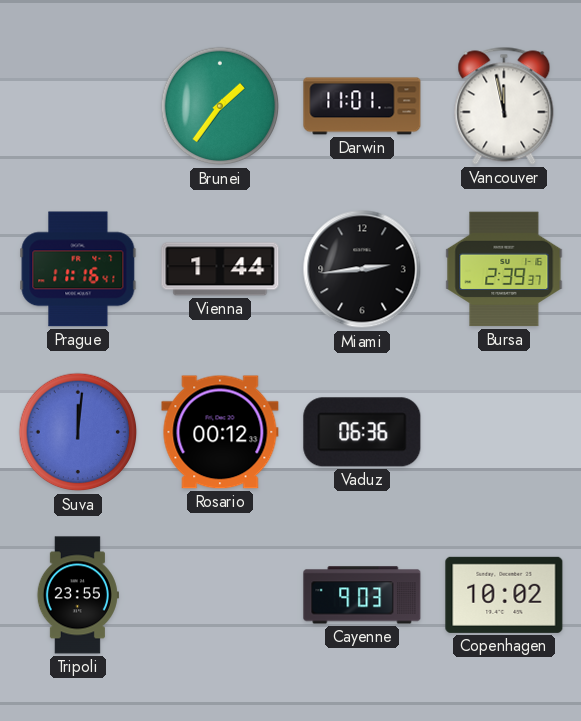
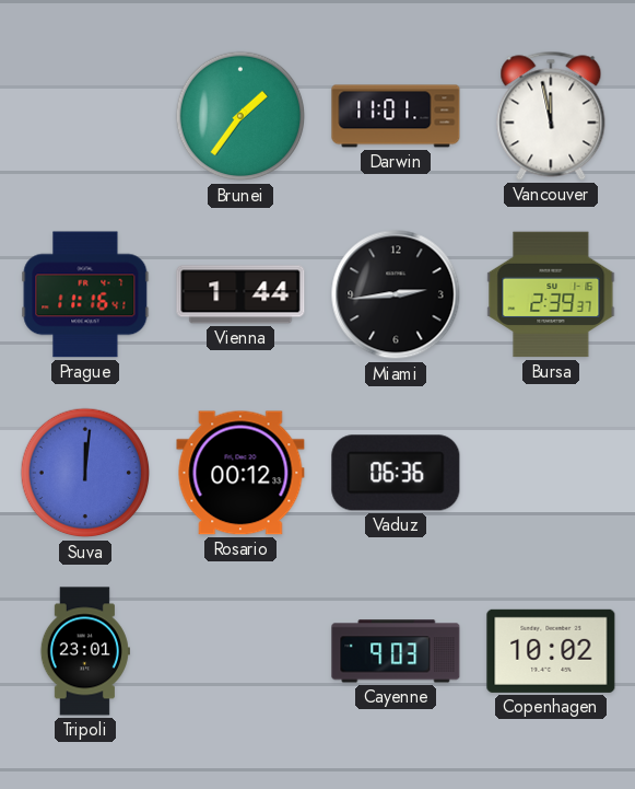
Tripoli: 23:55 -> 23:01
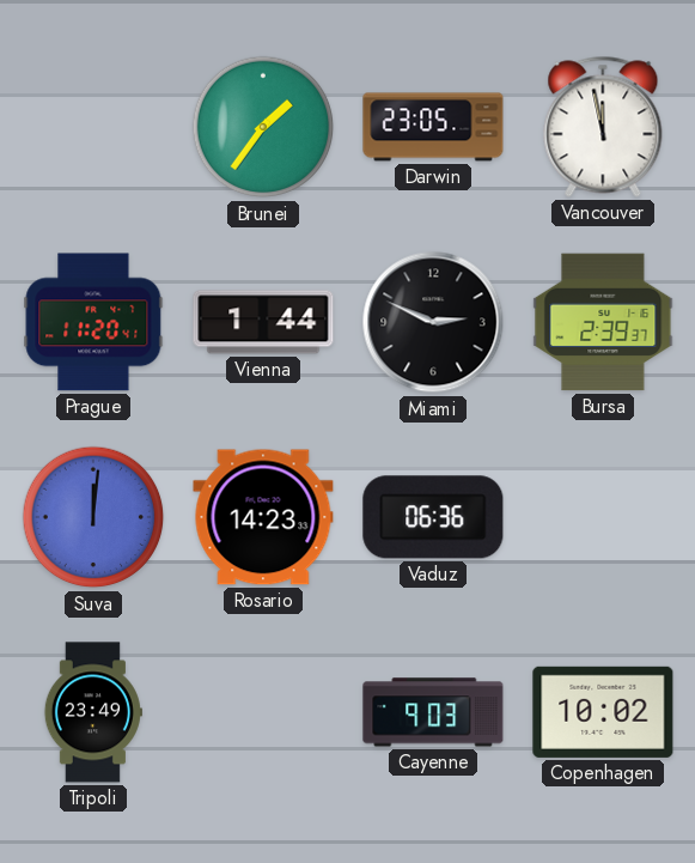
Darwin: 11:01 -> 23:05
Prague: 11:16 -> 11:20
Miami: 2:44 -> 2:49
Rosario: 00:12 -> 14:23
Tripoli: 23:01 -> 23:49
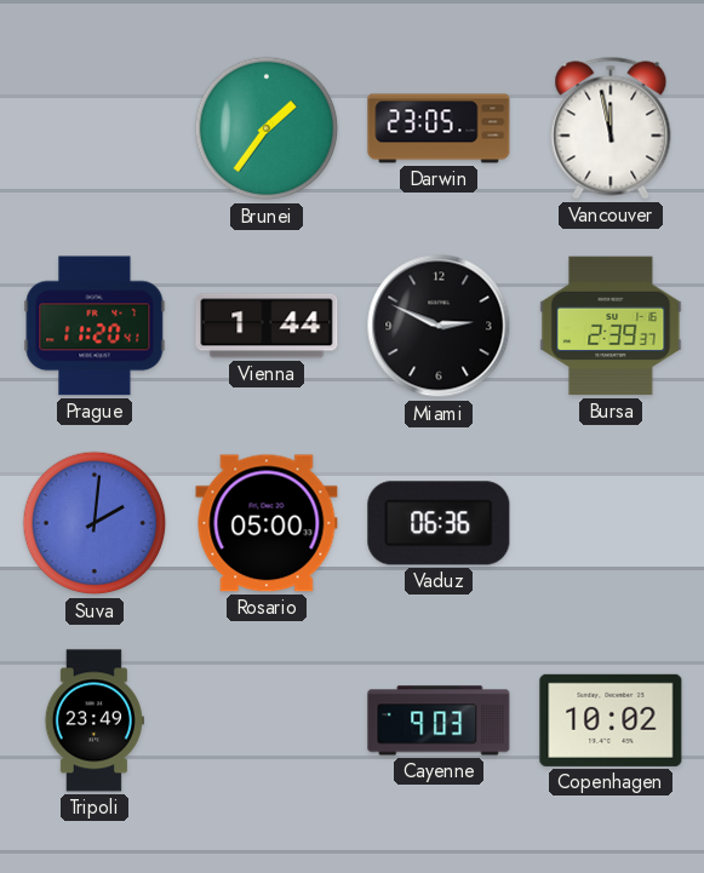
Suva: 12:01 -> 2:01
Rosario: 14:23 -> 05:00
